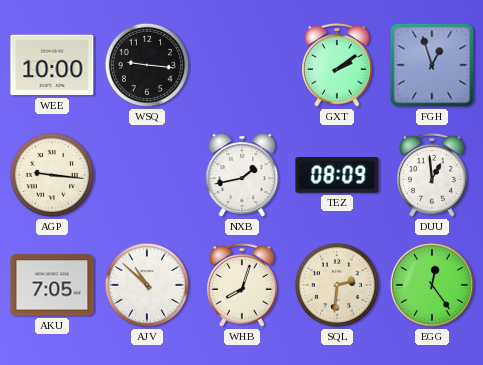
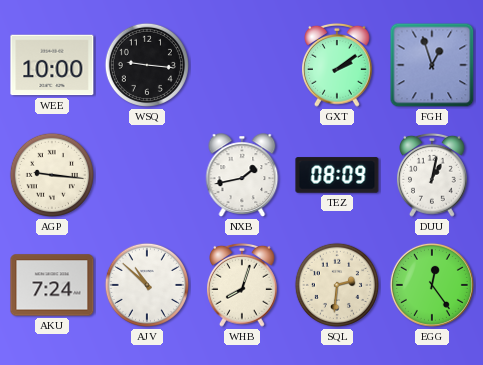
DUU: 12:59 -> 1:02
AKU: 7:05 -> 7:24
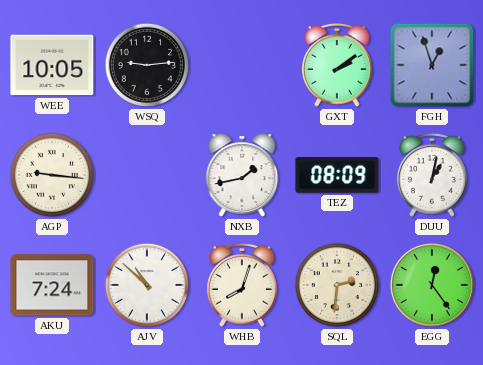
WEE: 10:00 -> 10:05
WSQ: 9:16 -> 9:14
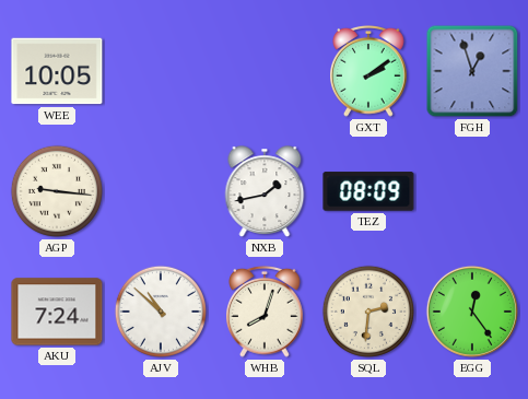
WSQ: 9:14 -> none
DUU: 1:02 -> none
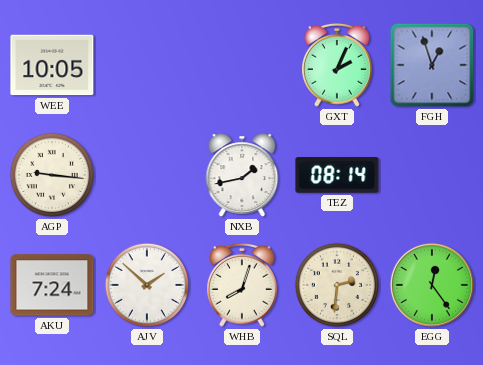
GXT: 2:09 -> 2:04
TEZ: 08:09 -> 08:14
AJV: 10:52 -> 1:52
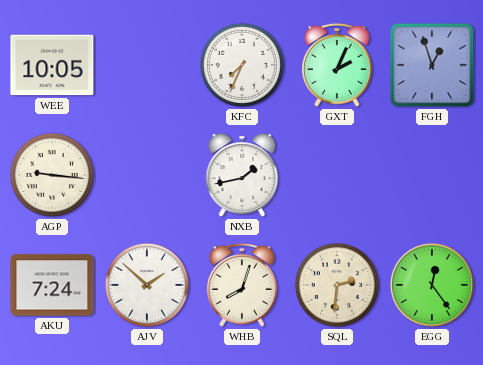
KFC: none -> 7:34
TEZ: 08:14 -> none
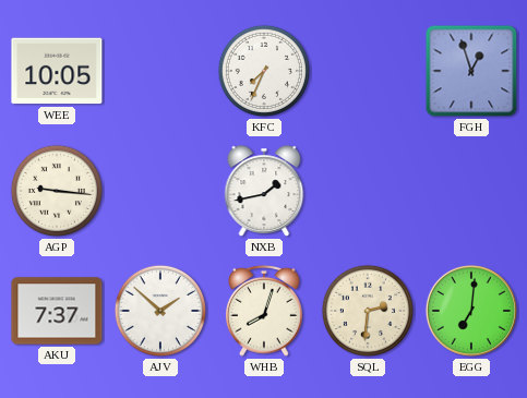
GXT: 2:04 -> none
AKU: 7:24 -> 7:37
EGG: 12:24 -> 7:01
